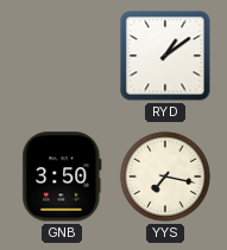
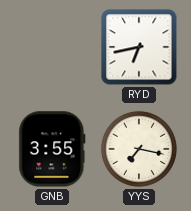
RYD: 1:09 -> 6:43
GNB: 3:50 -> 3:55
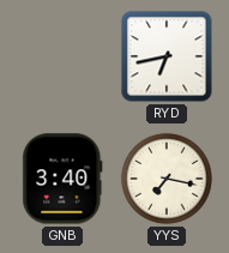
GNB: 3:55 -> 3:40
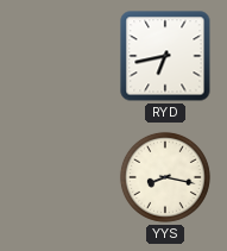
GNB: 3:40 -> none
YYS: 7:17 -> 8:17
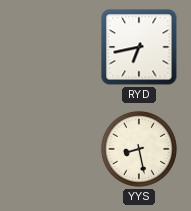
YYS: 8:17 -> 8:28
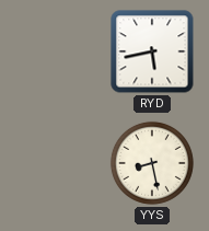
RYD: 6:43 -> 5:43
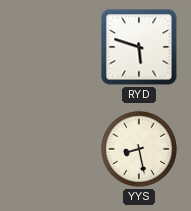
RYD: 5:43 -> 5:48
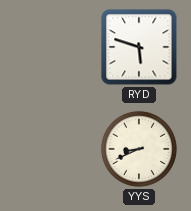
YYS: 8:28 -> 8:41
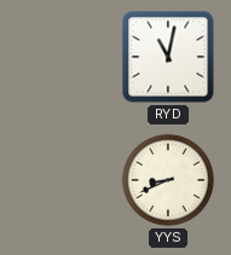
RYD: 5:48 -> 11:02
